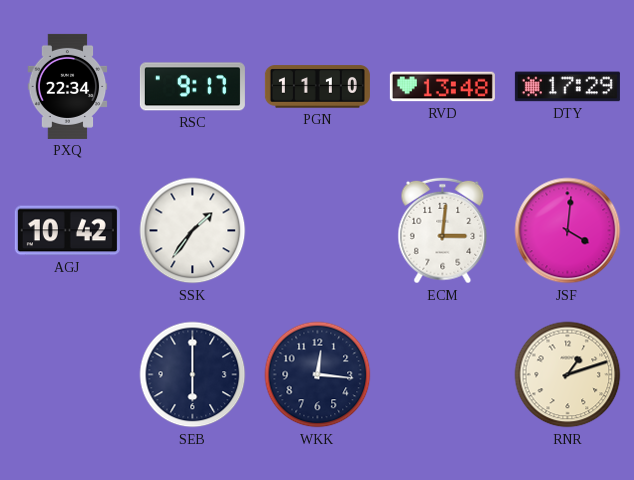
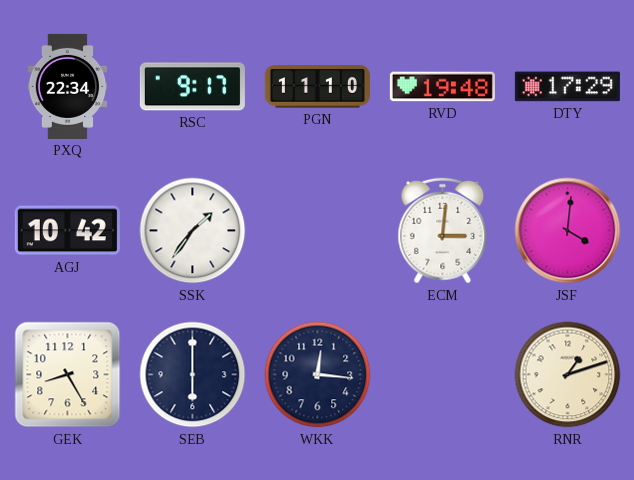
RVD: 13:48 -> 19:48
GEK: none -> 8:25
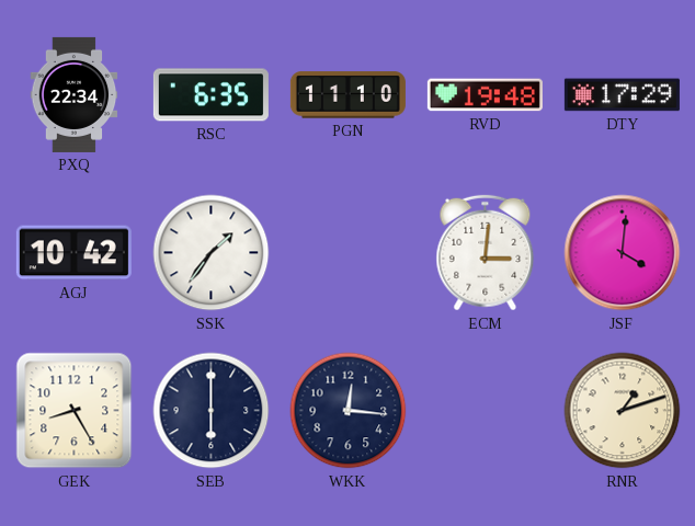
RSC: 9:17 -> 6:35
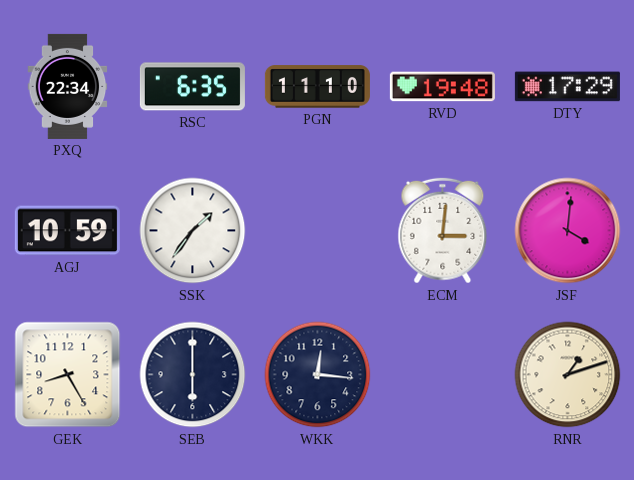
AGJ: 10:42 -> 10:59
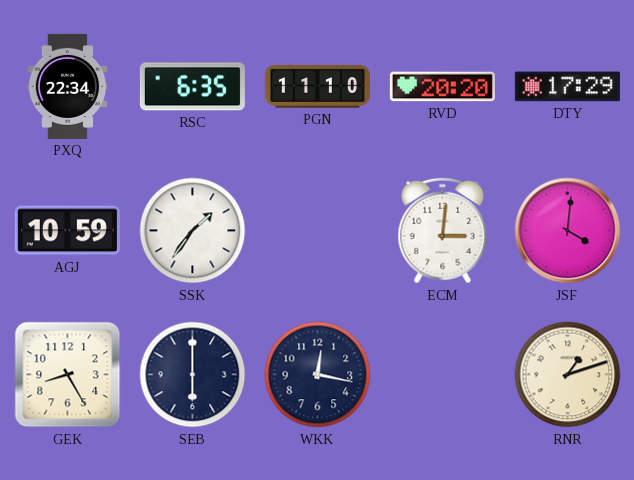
RVD: 19:48 -> 20:20
WKK: 12:16 -> 12:17
